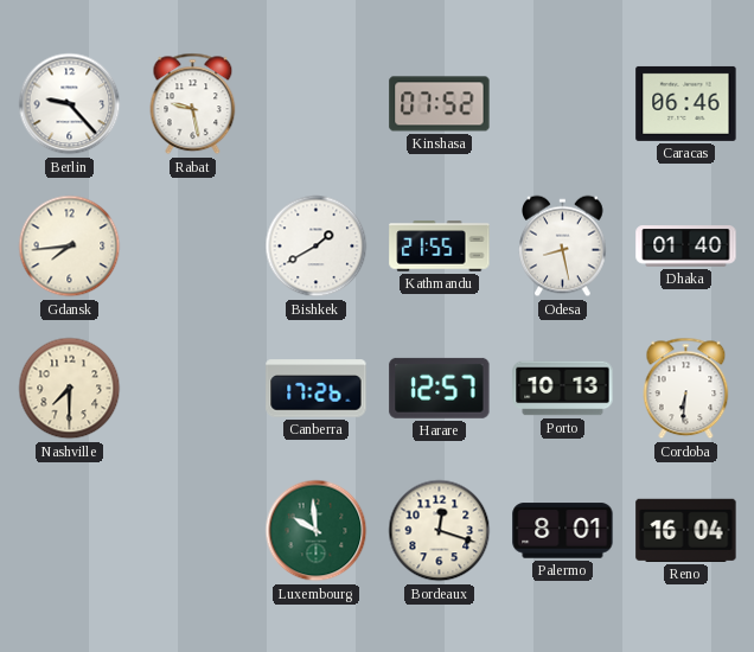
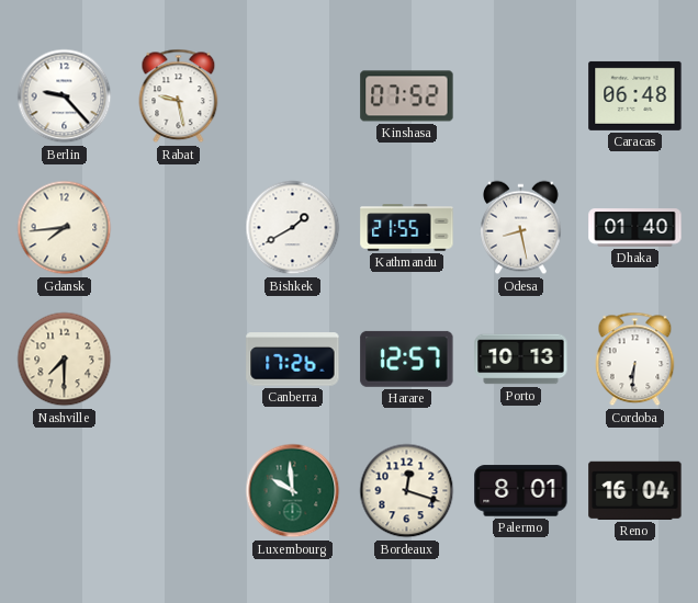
Caracas: 06:46 -> 06:48
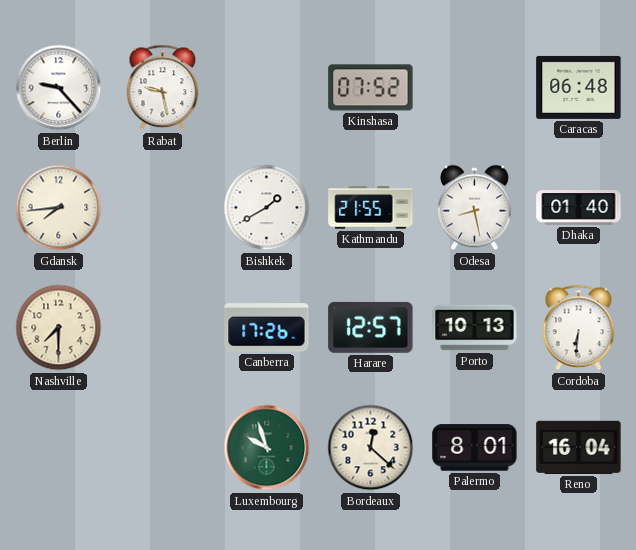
Luxembourg: 9:59 -> 9:57
Bordeaux: 12:18 -> 12:22
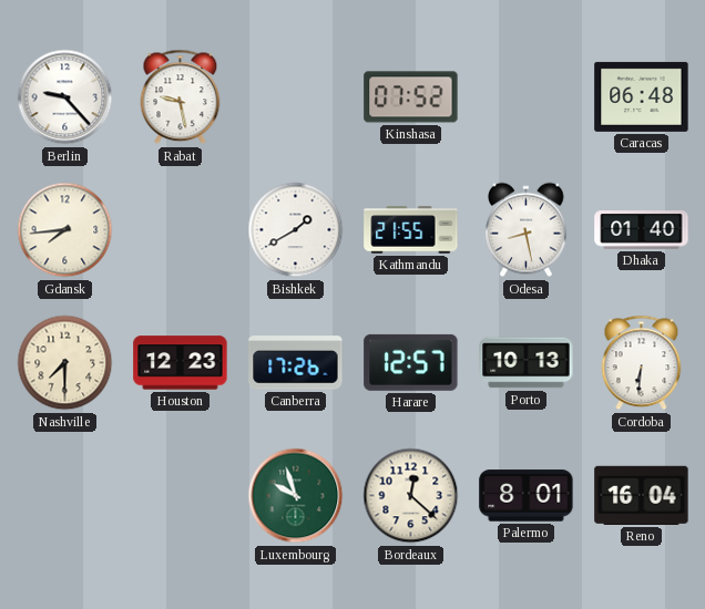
Houston: none -> 12:23
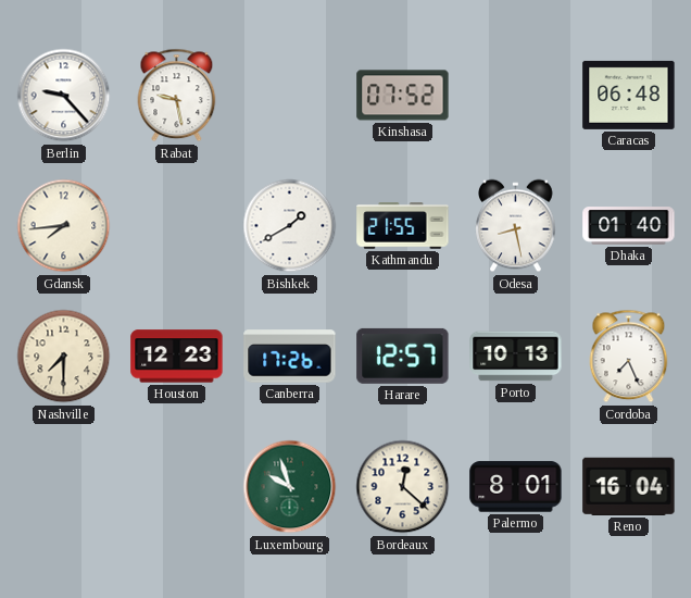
Cordoba: 6:31 -> 7:26
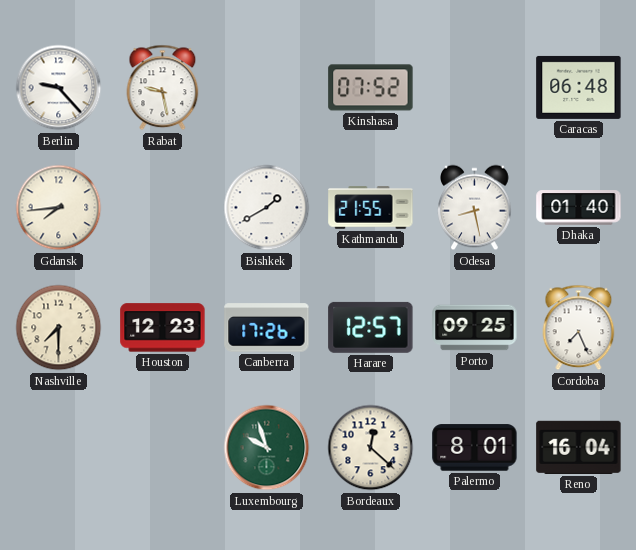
Porto: 10:13 -> 09:25
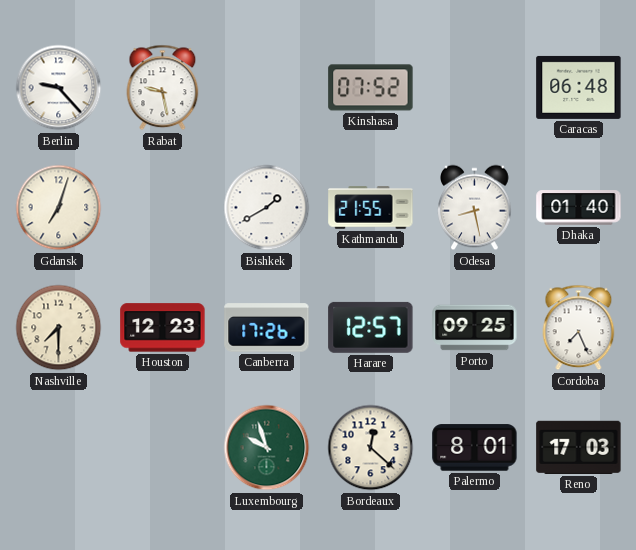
Gdansk: 7:44 -> 7:03
Reno: 16:04 -> 17:03
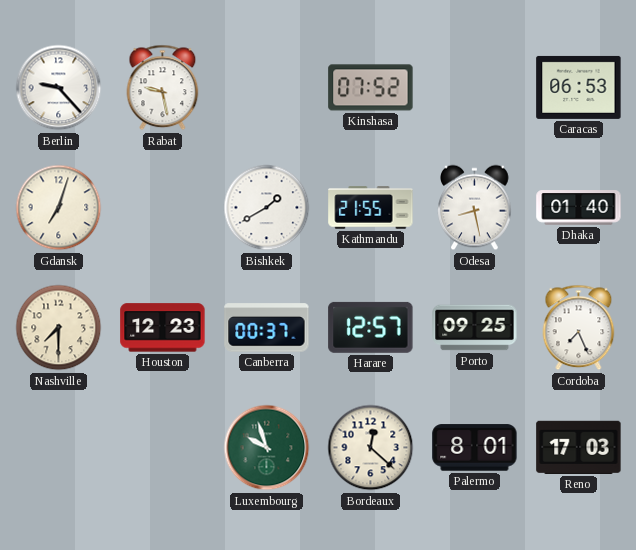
Caracas: 06:48 -> 06:53
Canberra: 17:26 -> 00:37
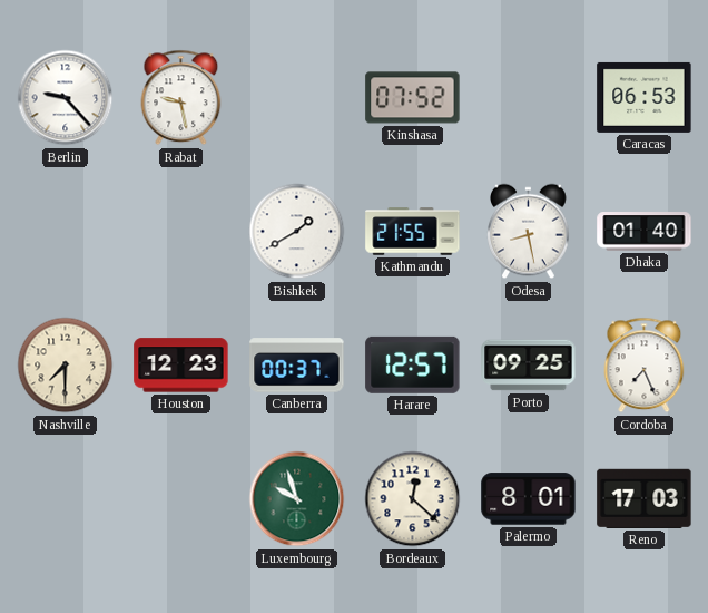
Gdansk: 7:03 -> none
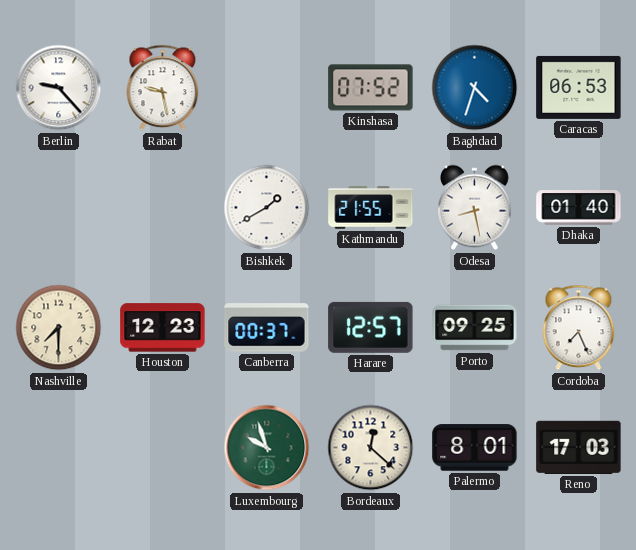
Baghdad: none -> 4:33
